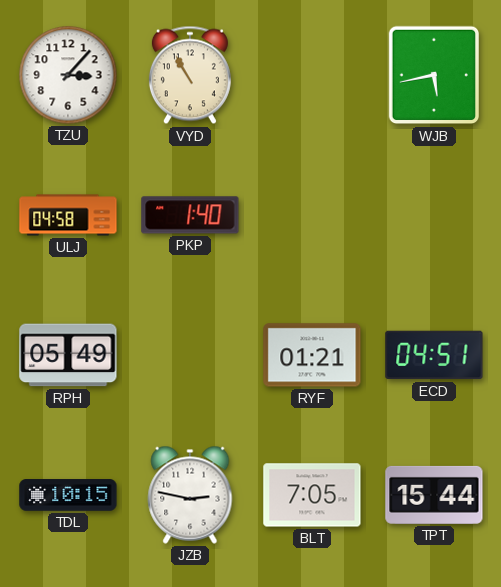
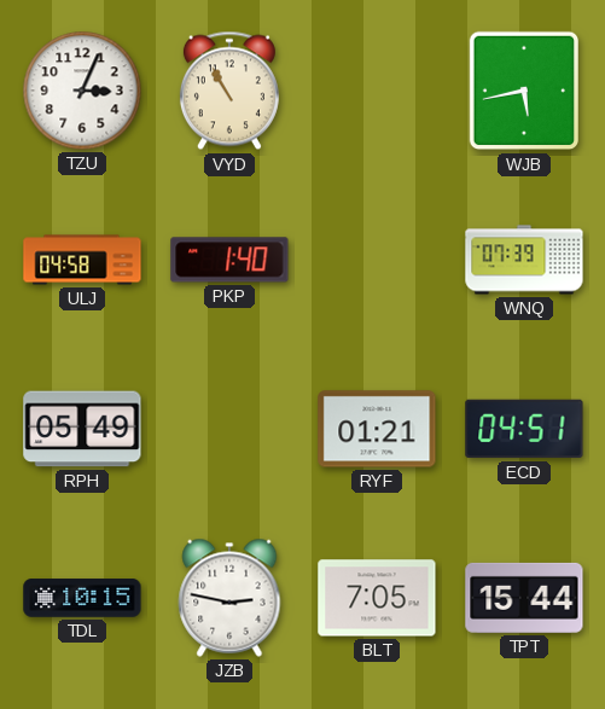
TZU: 3:07 -> 3:04
WNQ: none -> 07:39
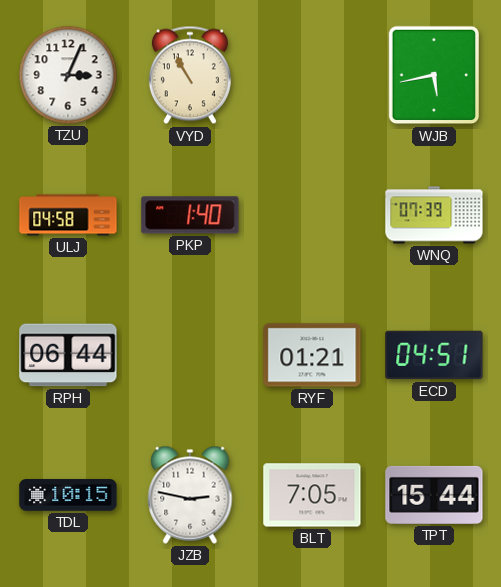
RPH: 05:49 -> 06:44
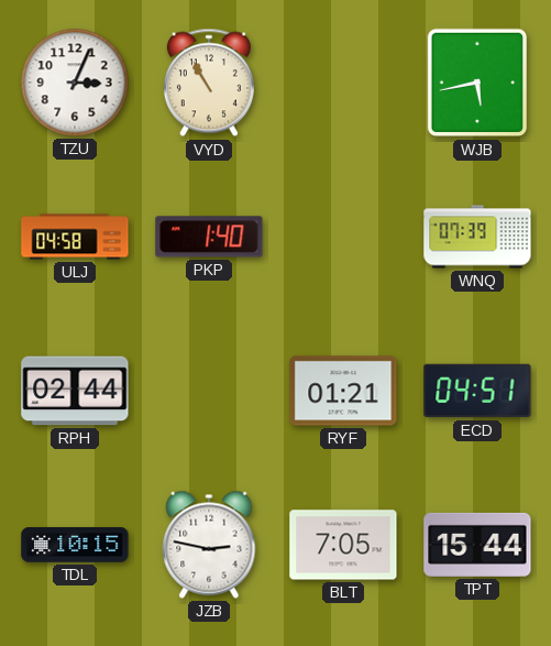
RPH: 06:44 -> 02:44
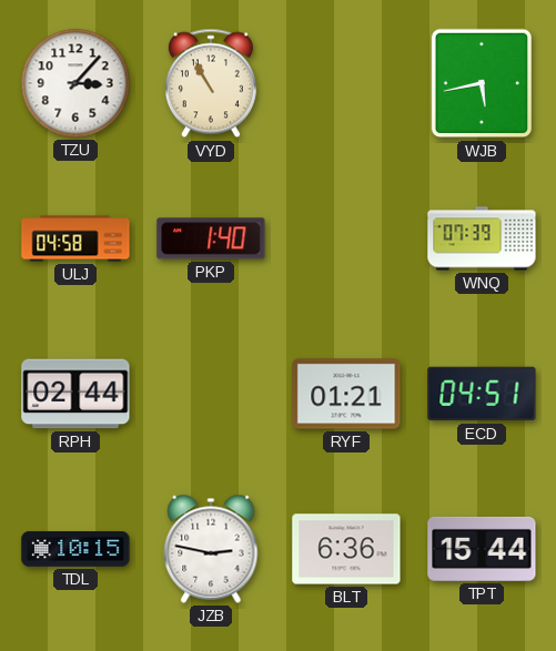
TZU: 3:04 -> 3:07
BLT: 7:05 -> 6:36
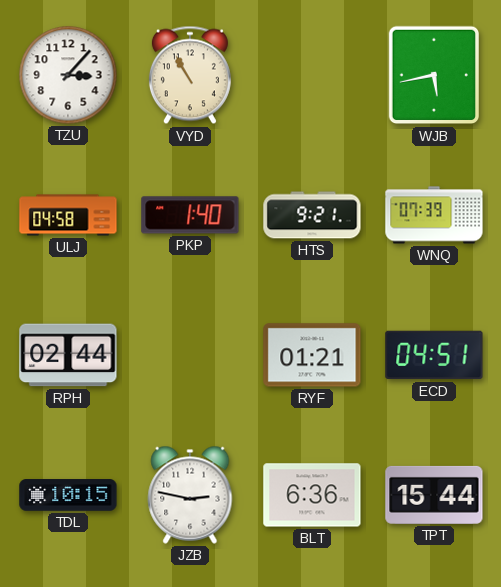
HTS: none -> 9:21
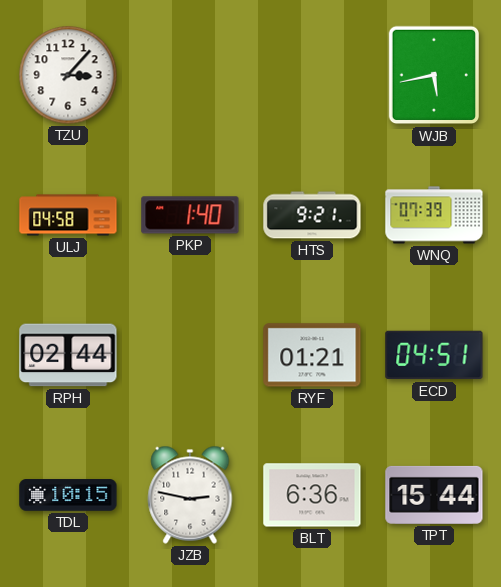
VYD: 10:55 -> none
